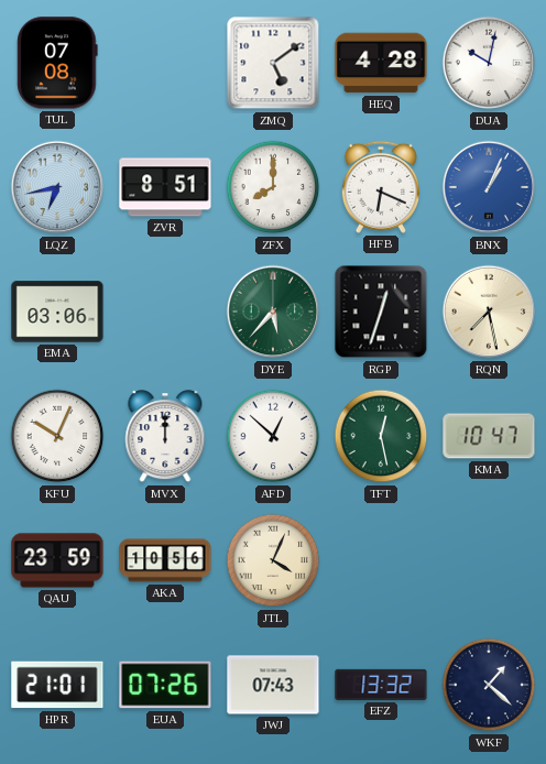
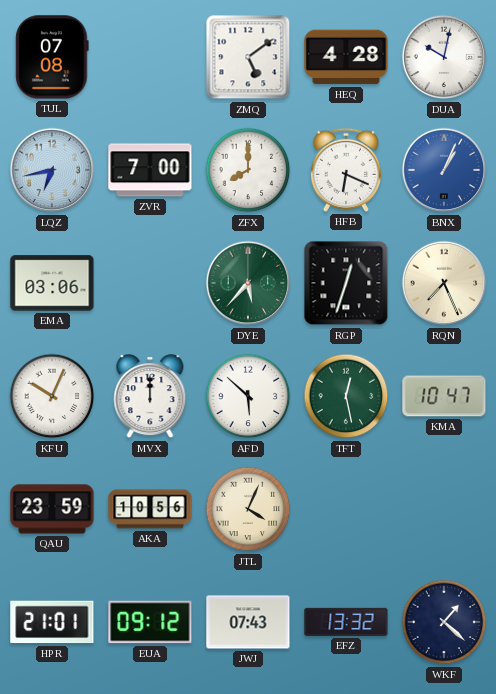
ZVR: 8:51 -> 7:00
RQN: 7:28 -> 7:26
AFD: 12:52 -> 5:52
EUA: 07:26 -> 09:12
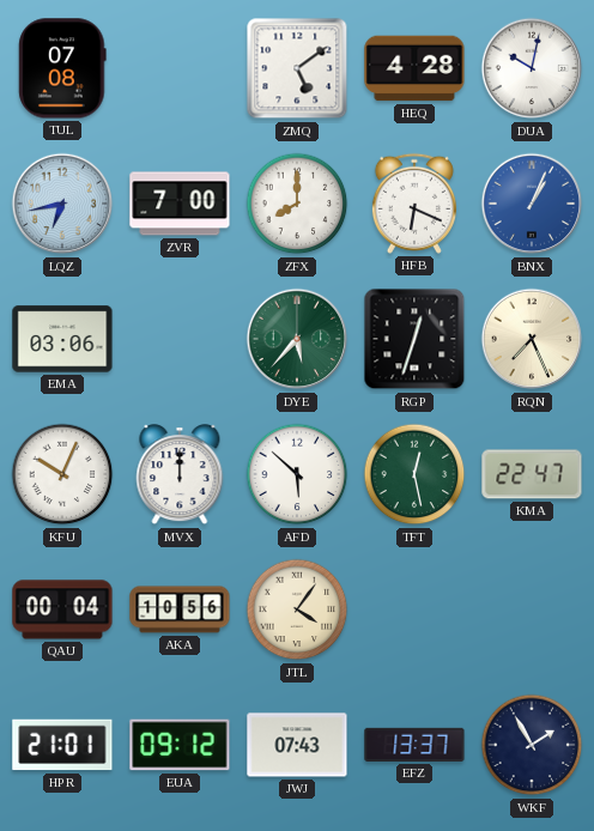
KMA: 10:47 -> 22:47
QAU: 23:59 -> 00:04
JTL: 4:04 -> 4:06
EFZ: 13:32 -> 13:37
WKF: 1:22 -> 1:55
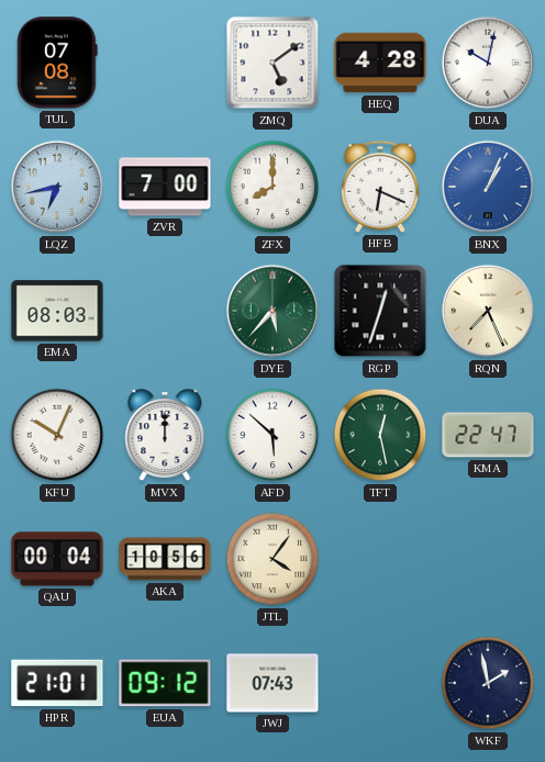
EMA: 03:06 -> 08:03
EFZ: 13:37 -> none
WKF: 1:55 -> 1:58
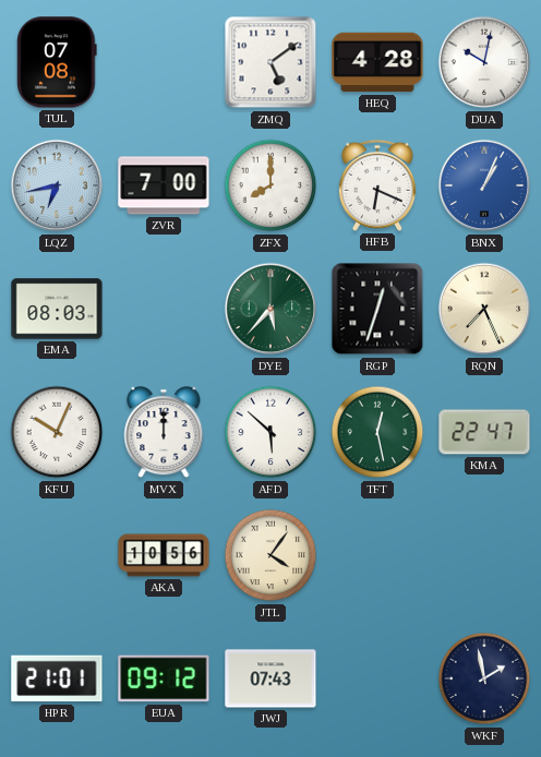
QAU: 00:04 -> none
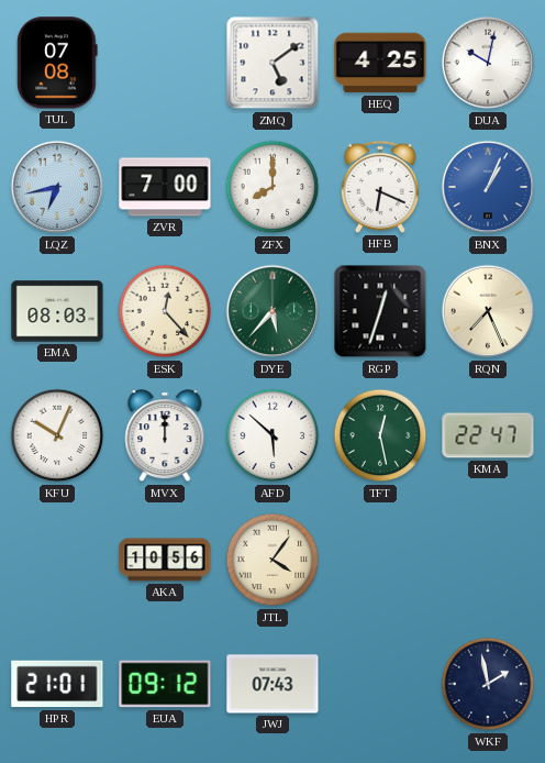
HEQ: 4:28 -> 4:25
ESK: none -> 12:23
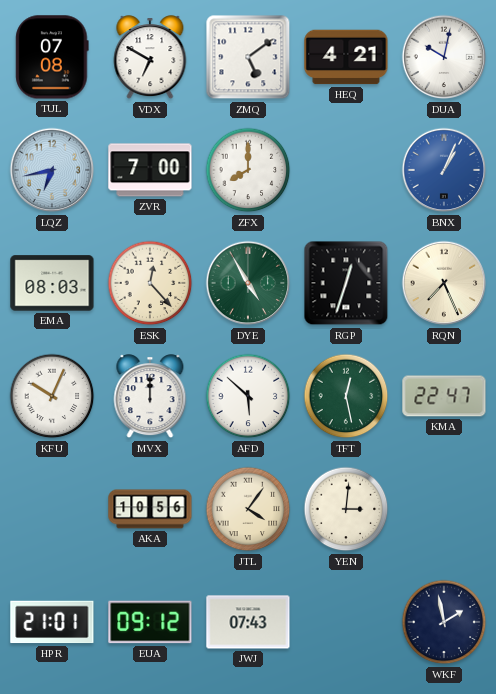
VDX: none -> 6:50
HEQ: 4:25 -> 4:21
HFB: 6:19 -> none
DYE: 5:37 -> 4:55
YEN: none -> 3:01
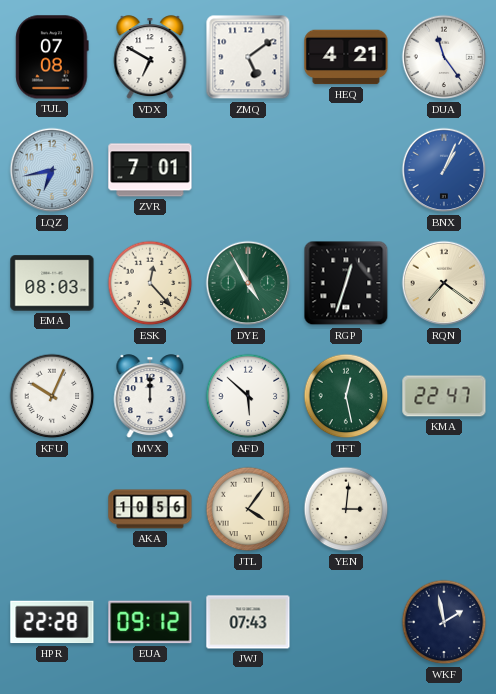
DUA: 10:02 -> 11:24
ZVR: 7:00 -> 7:01
ZFX: 8:00 -> none
RQN: 7:26 -> 7:21
HPR: 21:01 -> 22:28
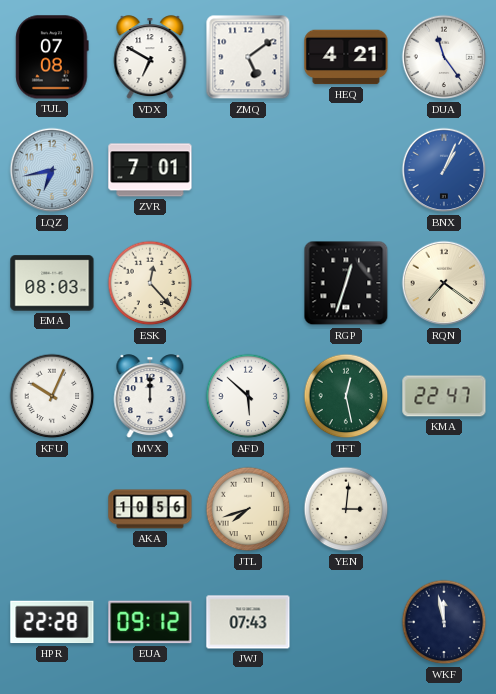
DYE: 4:55 -> none
JTL: 4:06 -> 7:42
WKF: 1:58 -> 11:58
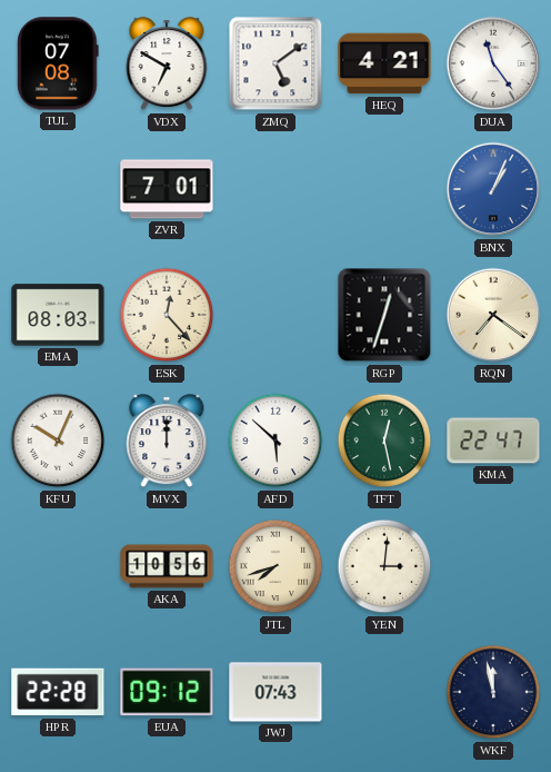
LQZ: 6:43 -> none
